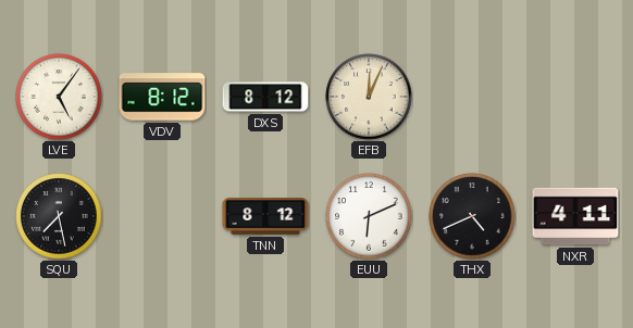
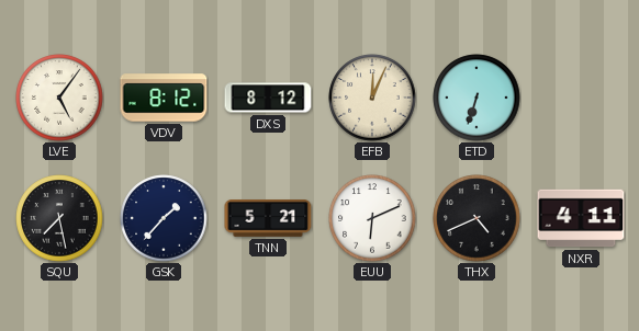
ETD: none -> 6:33
GSK: none -> 1:37
TNN: 8:12 -> 5:21
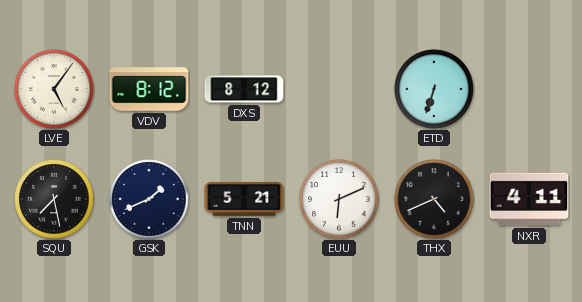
EFB: 12:04 -> none
GSK: 1:37 -> 1:41
